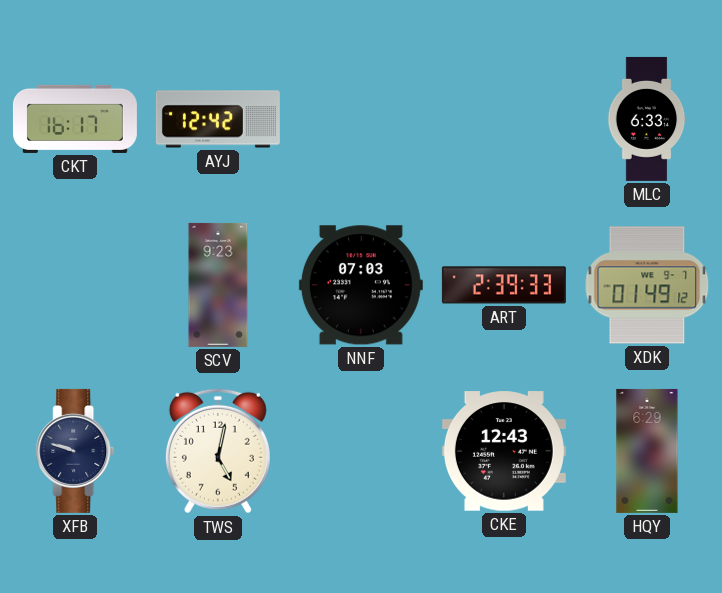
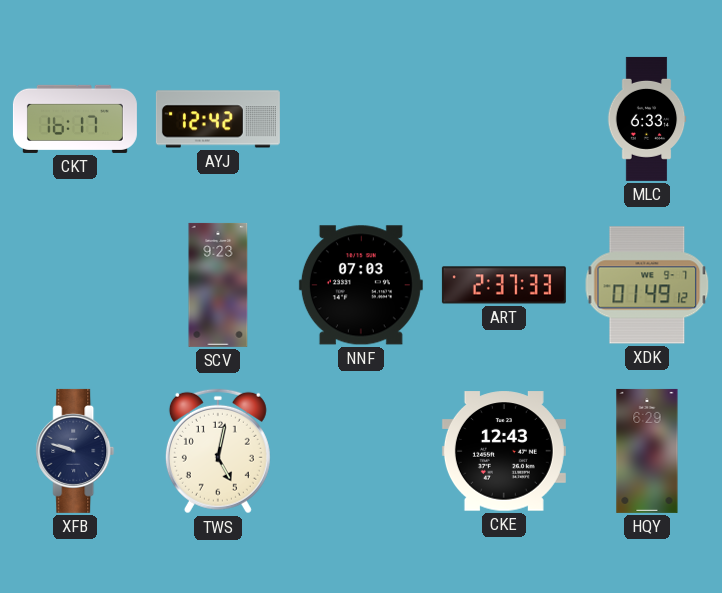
ART: 2:39 -> 2:37
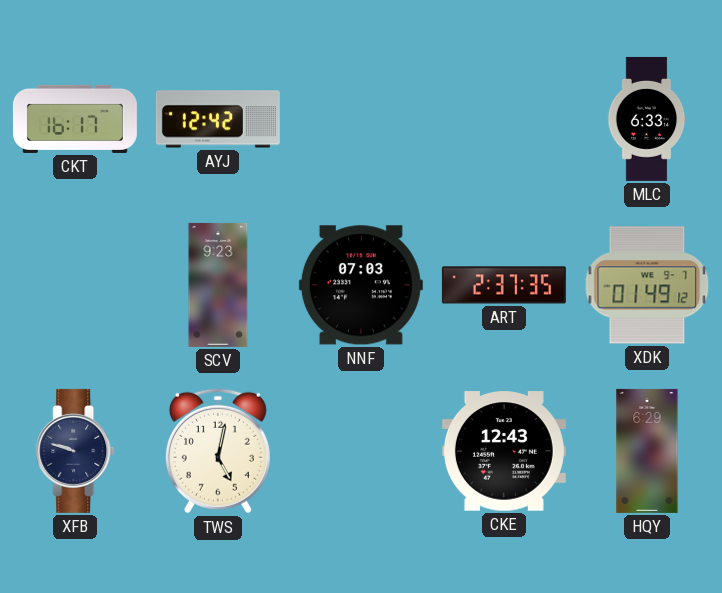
ART: 2:37:33 -> 2:37:35
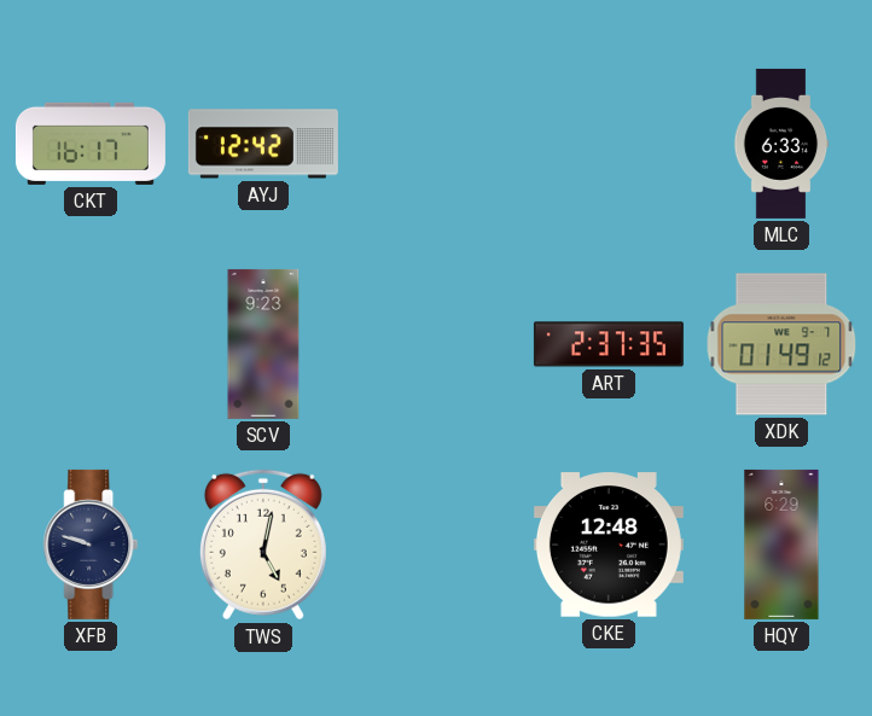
NNF: 07:03 -> none
CKE: 12:43 -> 12:48
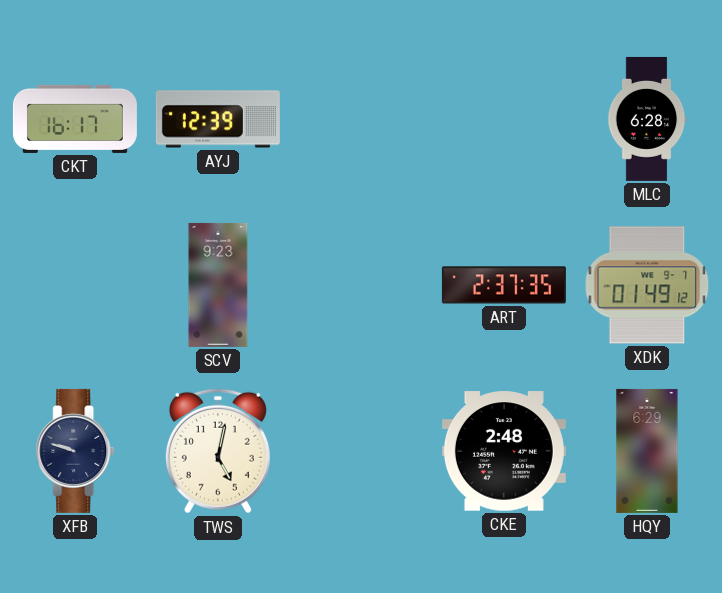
AYJ: 12:42 -> 12:39
MLC: 6:33 -> 6:28
CKE: 12:48 -> 2:48
